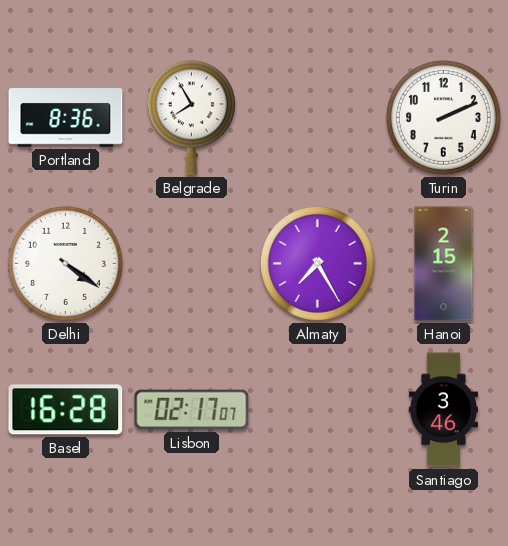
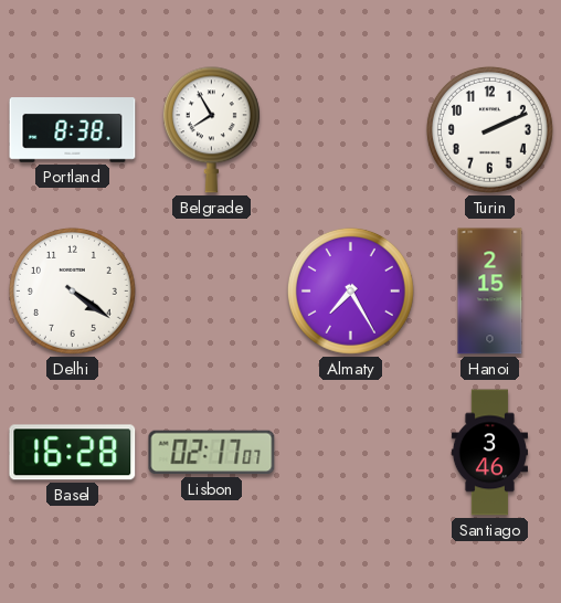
Portland: 8:36 -> 8:38
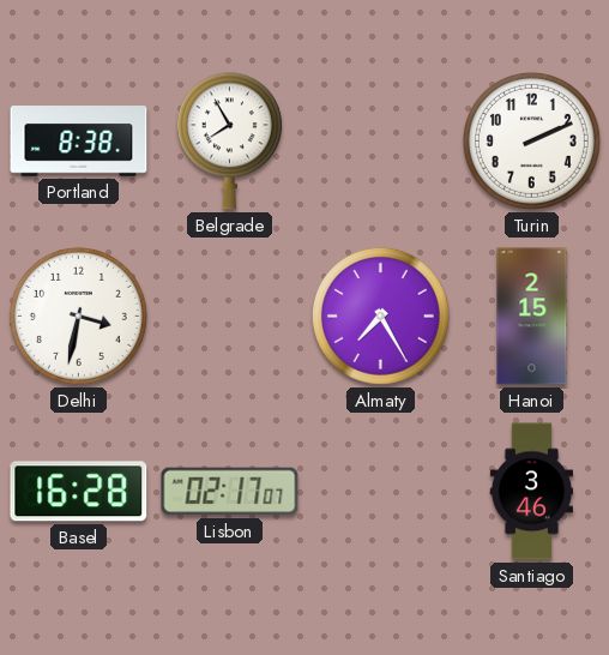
Delhi: 4:21 -> 3:32
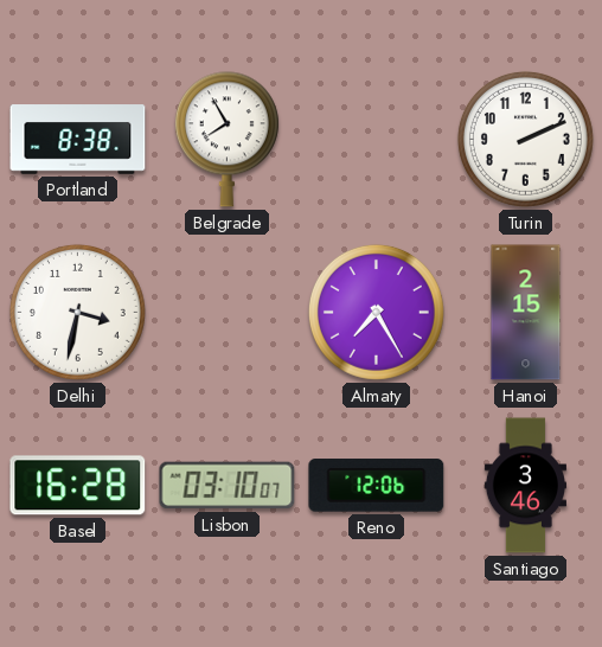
Lisbon: 02:17 -> 03:10
Reno: none -> 12:06
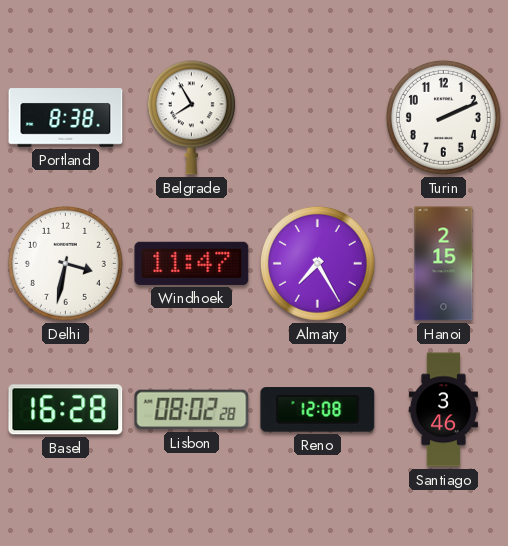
Windhoek: none -> 11:47
Lisbon: 03:10 -> 08:02
Reno: 12:06 -> 12:08
